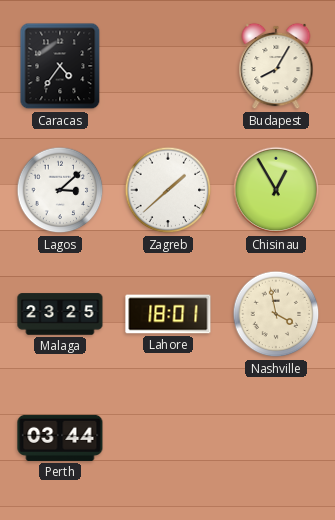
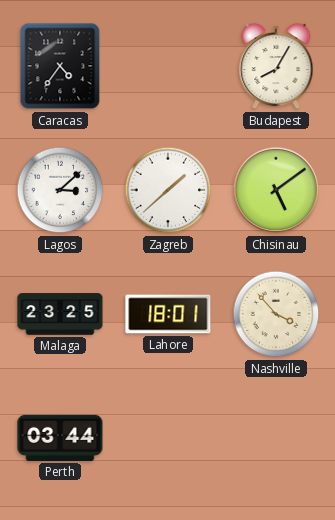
Chisinau: 12:55 -> 5:09
Nashville: 3:58 -> 3:53
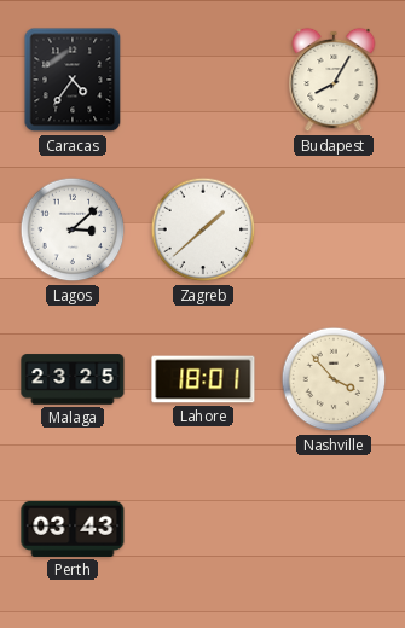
Chisinau: 5:09 -> none
Perth: 03:44 -> 03:43
